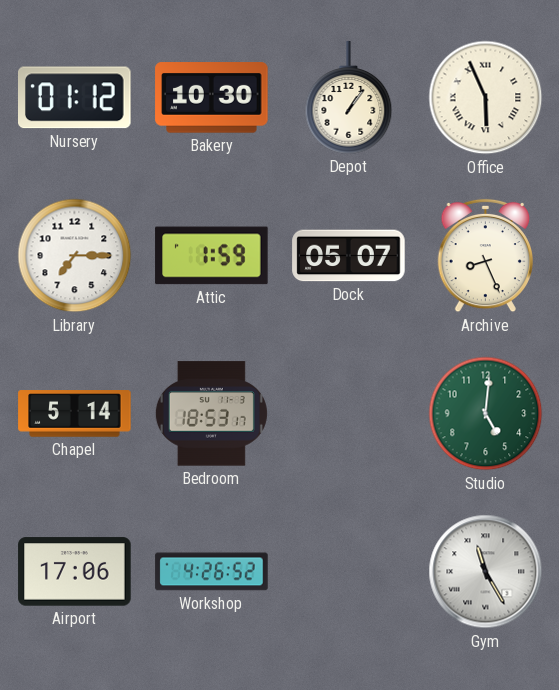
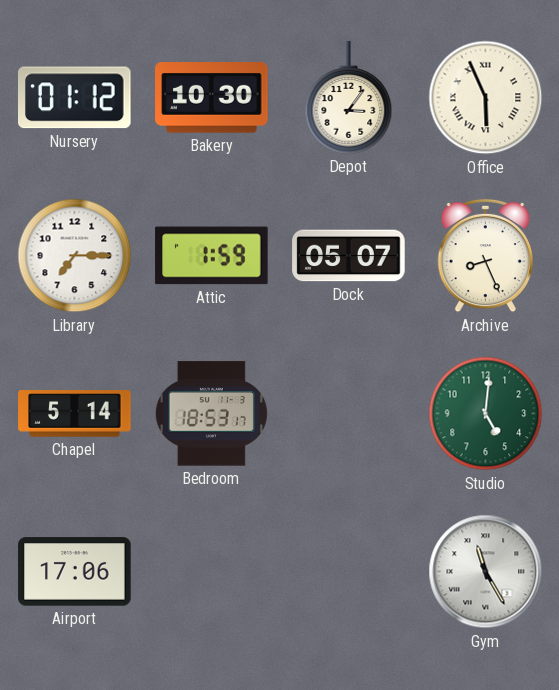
Depot: 1:06 -> 3:06
Workshop: 4:26 -> none
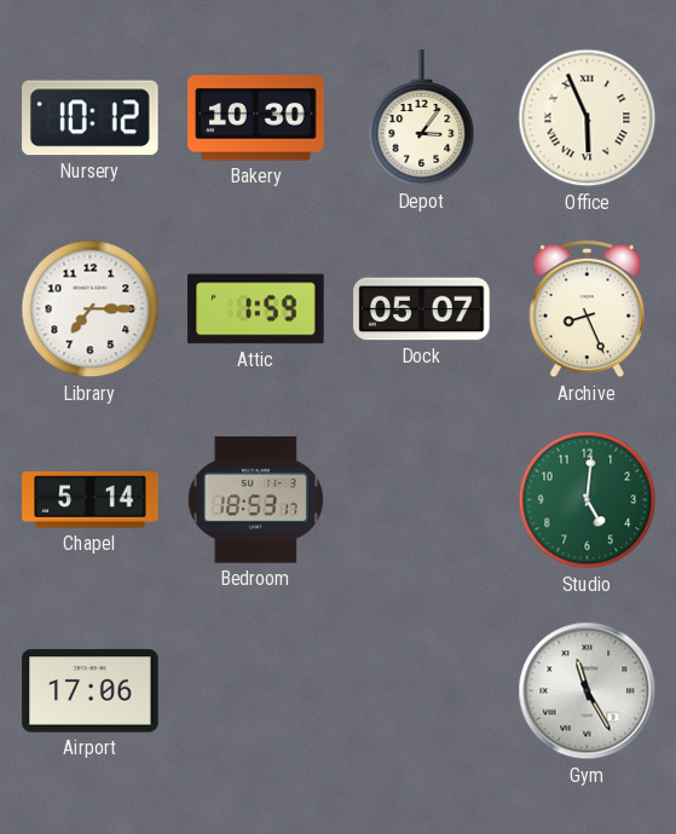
Nursery: 01:12 -> 10:12
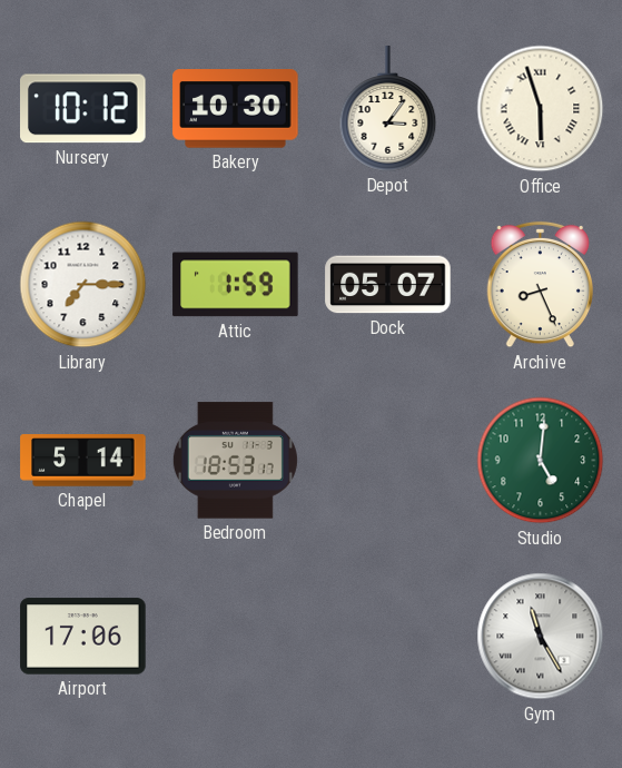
Office: 5:56 -> 5:57
